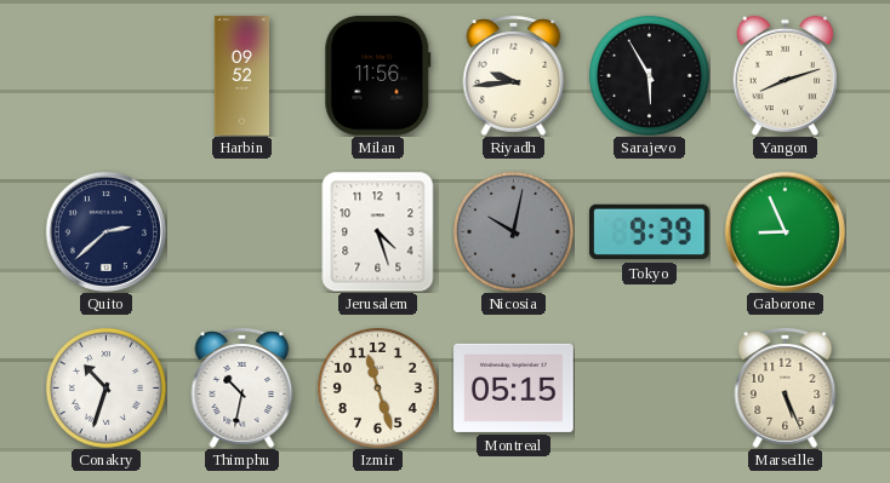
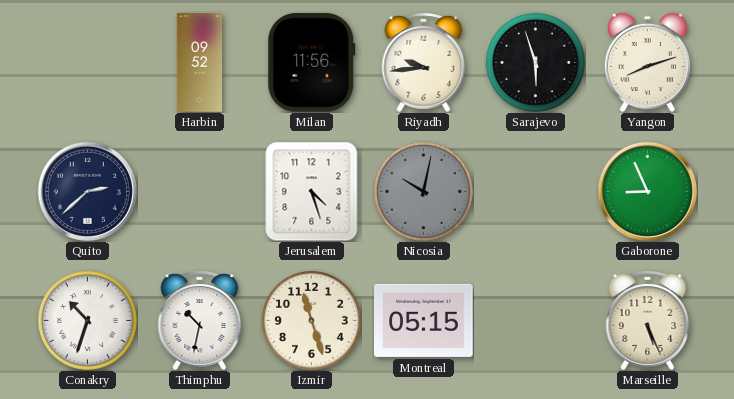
Sarajevo: 5:55 -> 5:57
Tokyo: 9:39 -> none
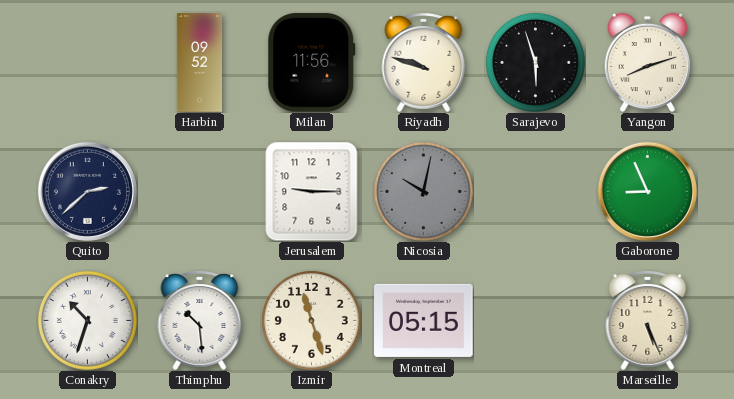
Riyadh: 9:44 -> 9:48
Jerusalem: 4:27 -> 9:15
Thimphu: 10:32 -> 10:29
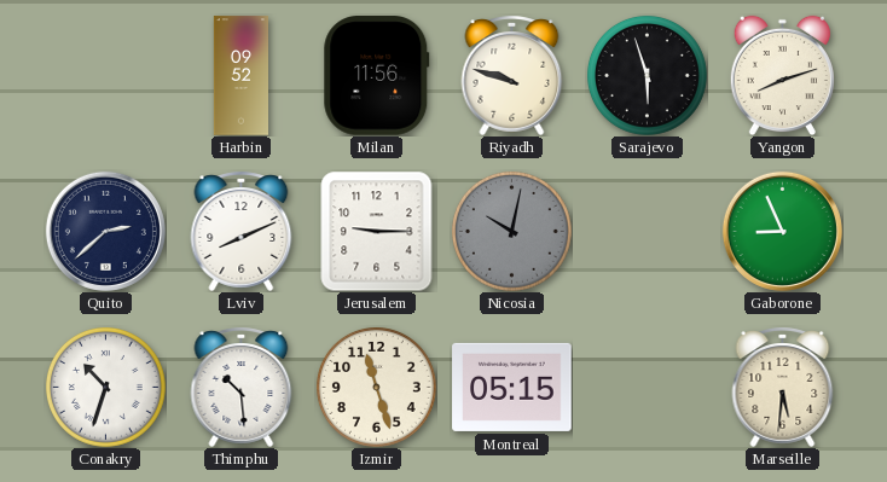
Lviv: none -> 8:11
Marseille: 5:26 -> 5:31
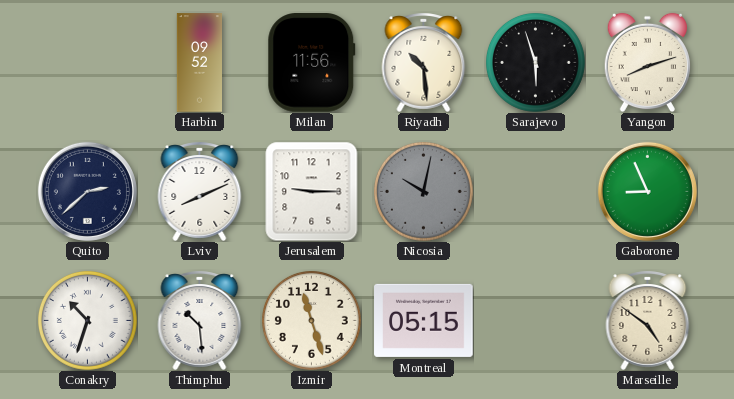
Riyadh: 9:48 -> 10:29
Marseille: 5:31 -> 4:51
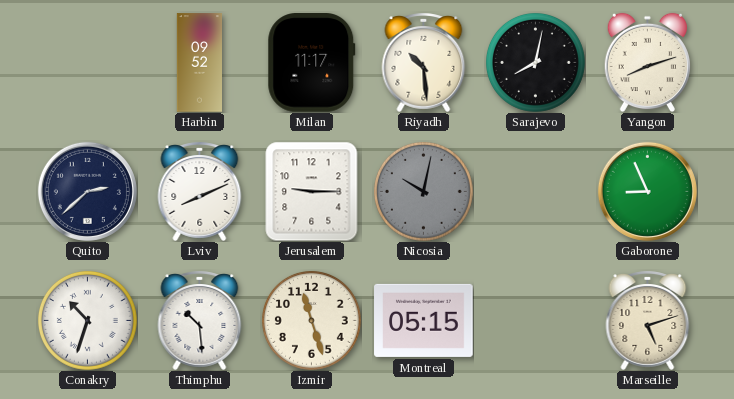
Milan: 11:56 -> 11:17
Sarajevo: 5:57 -> 8:02
Marseille: 4:51 -> 5:12
